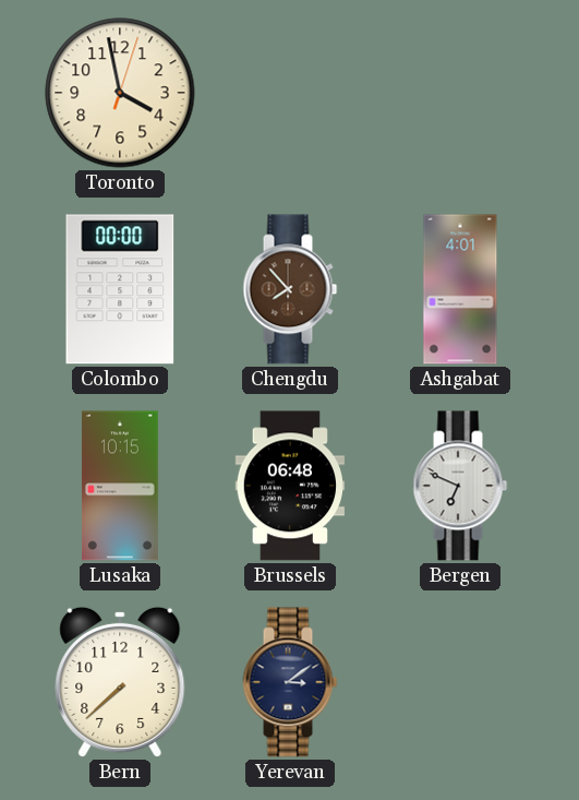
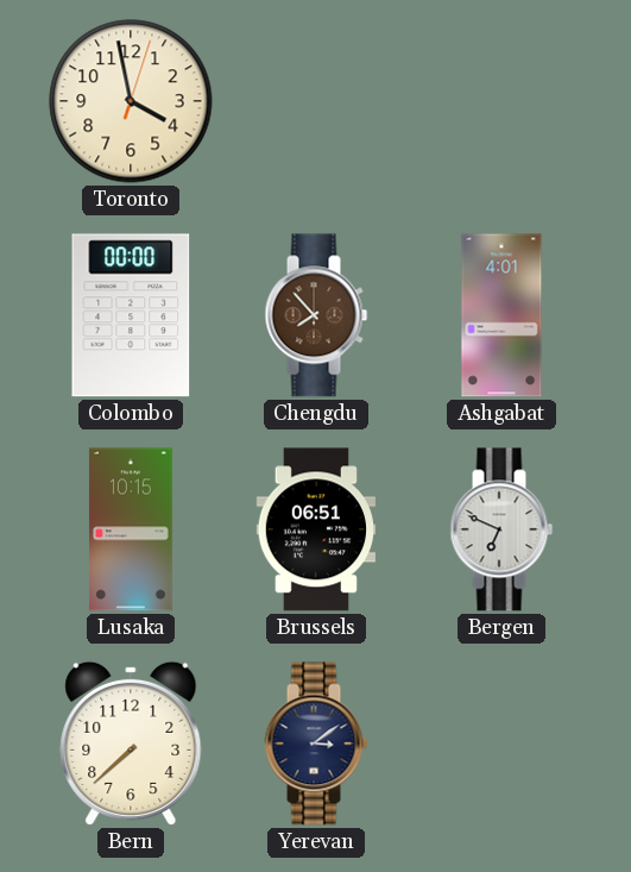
Brussels: 06:48 -> 06:51
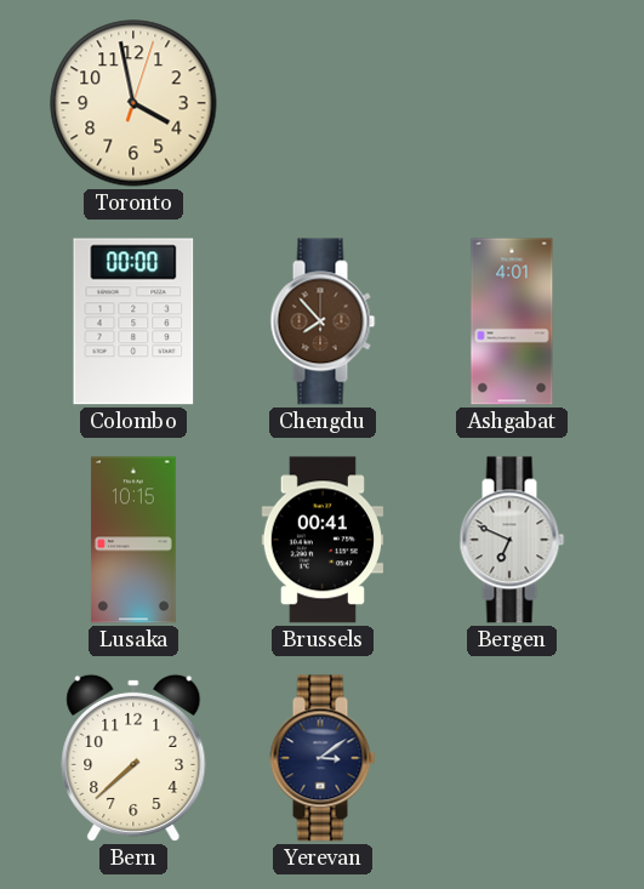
Brussels: 06:51 -> 00:41
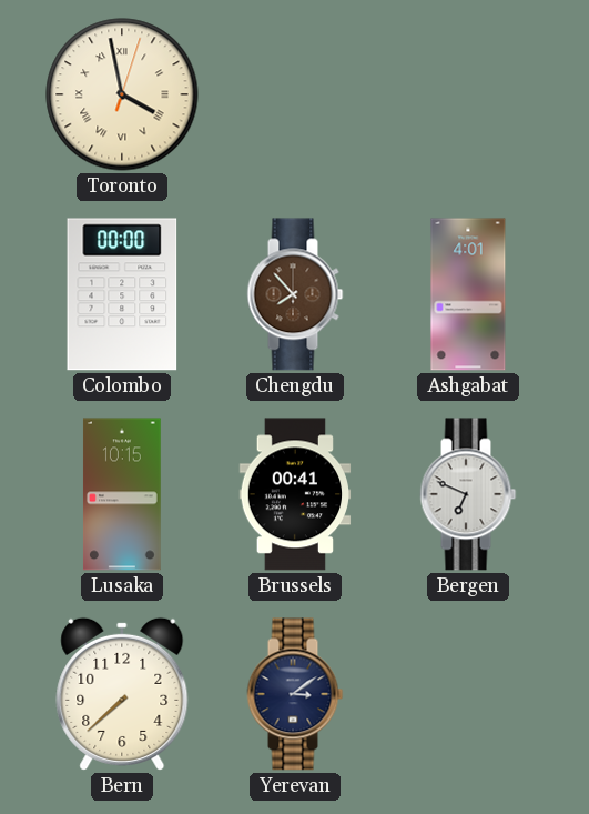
Toronto numerals: Arabic -> Roman
